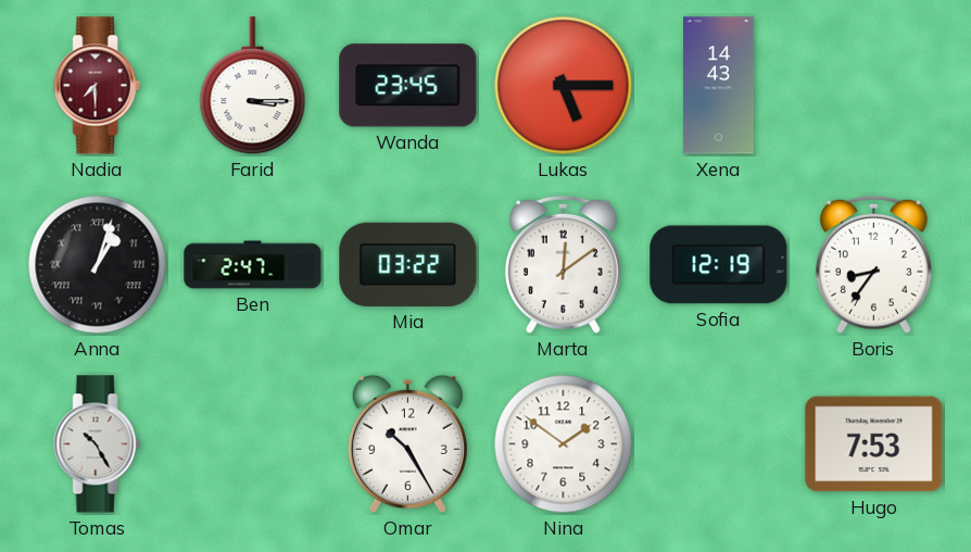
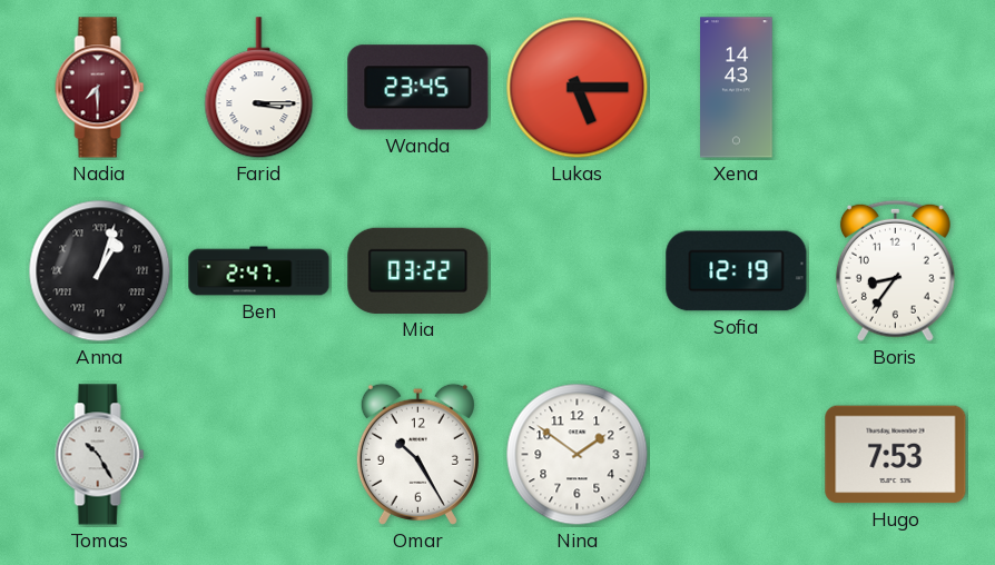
Marta: 12:09 -> none
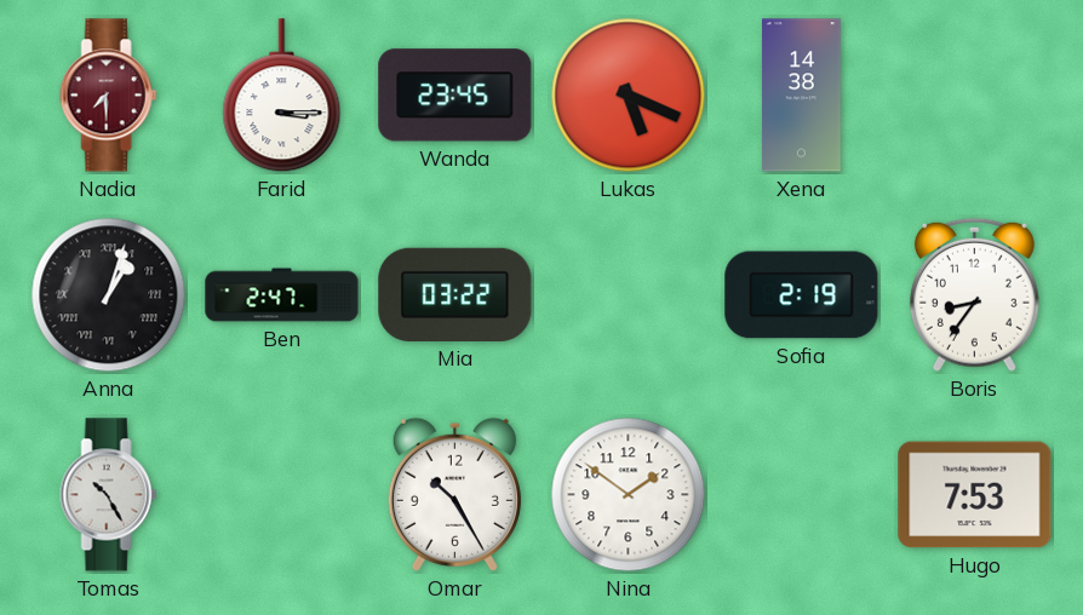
Lukas: 5:15 -> 5:19
Xena: 14:43 -> 14:38
Sofia: 12:19 -> 2:19
